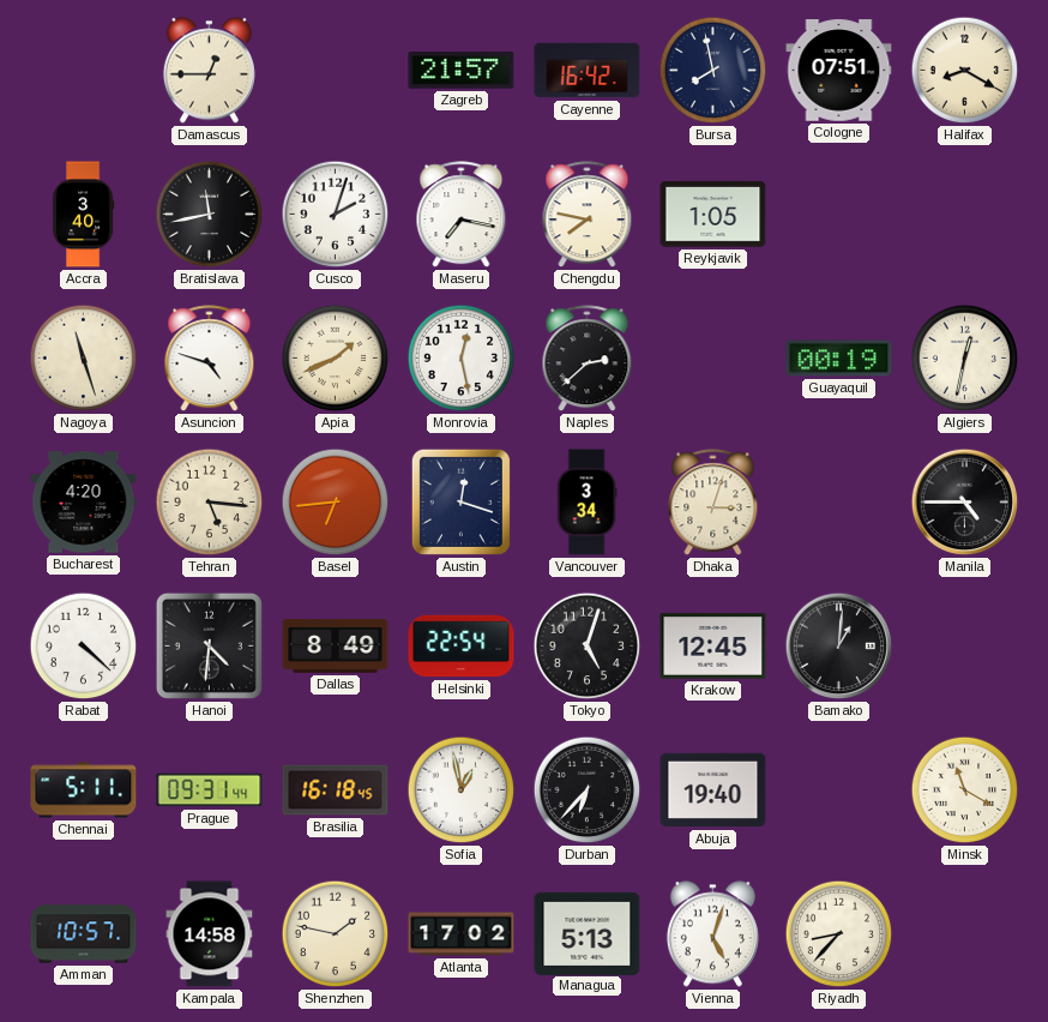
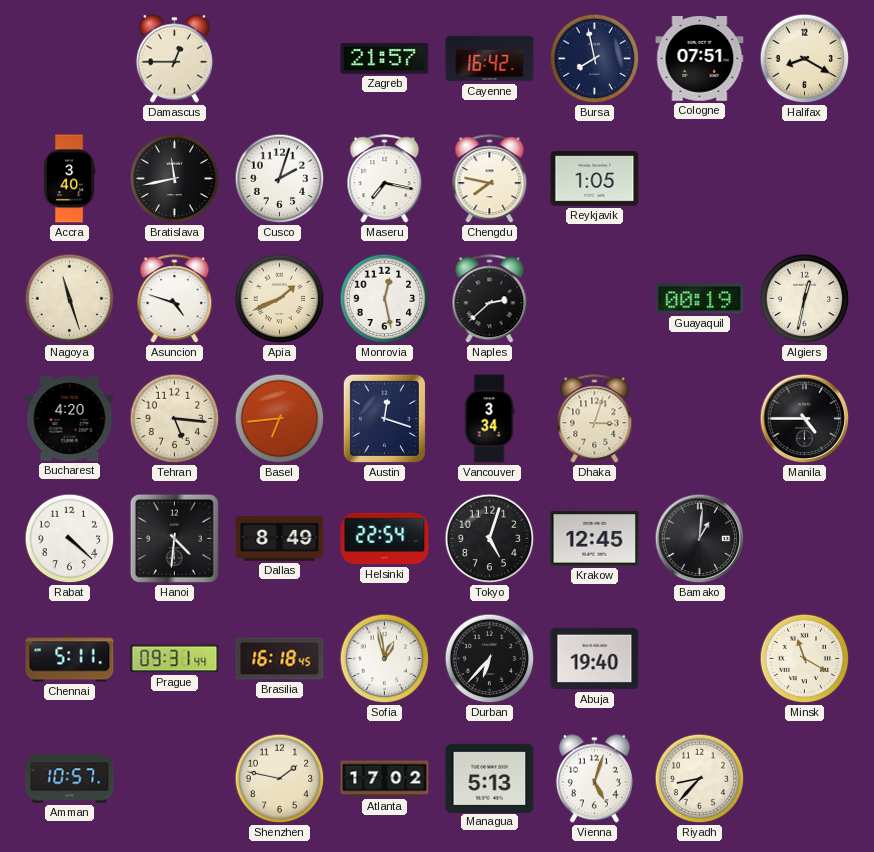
Kampala: 14:58 -> none
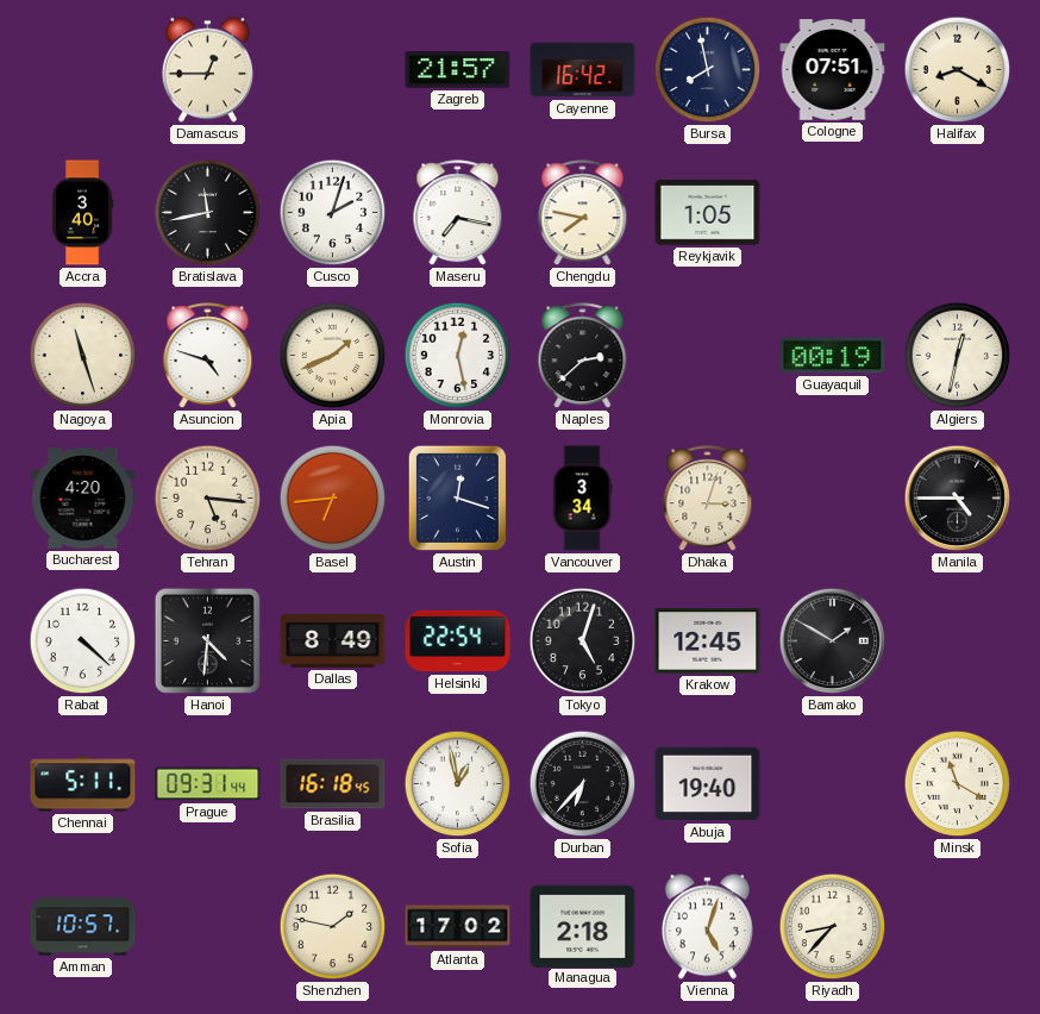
Bamako: 1:01 -> 1:50
Managua: 5:13 -> 2:18
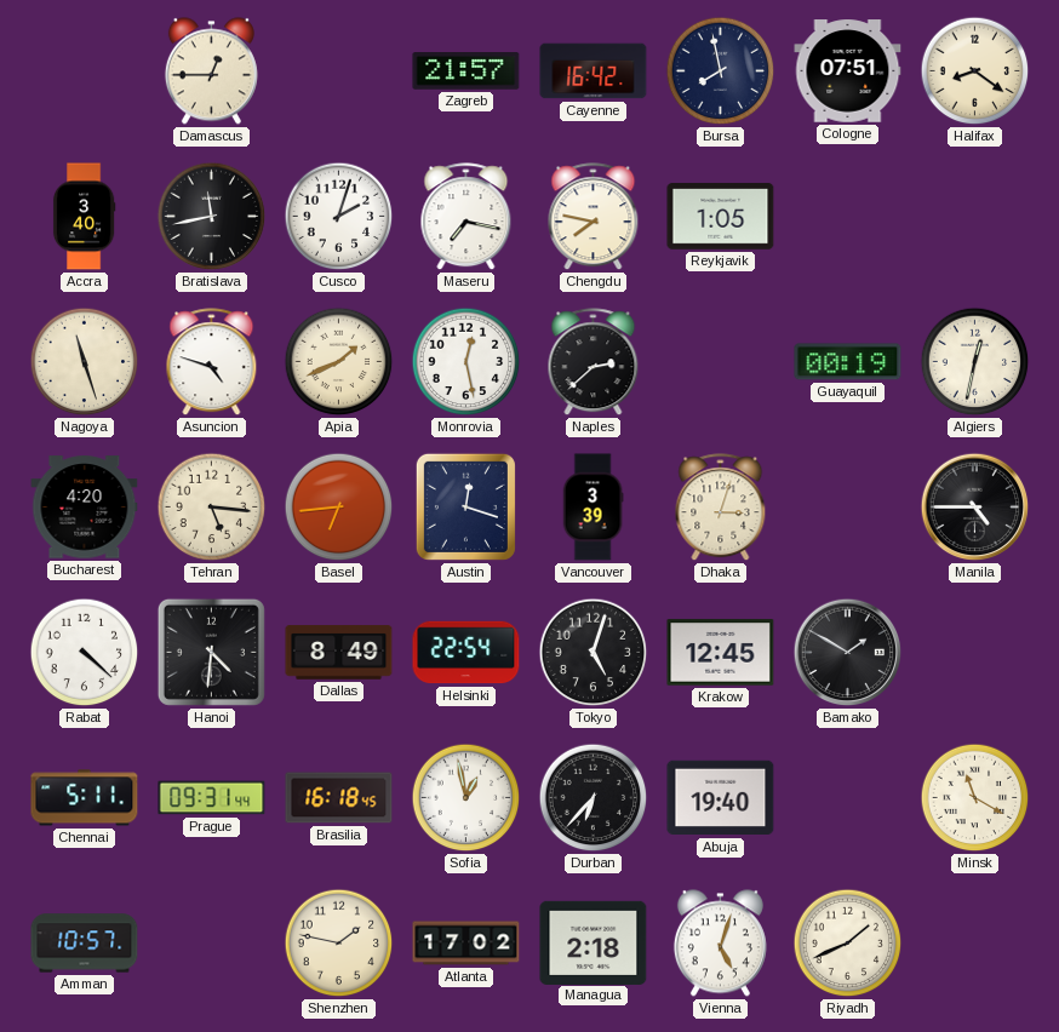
Halifax: 8:20 -> 8:21
Vancouver: 3:34 -> 3:39
Riyadh: 8:37 -> 1:41
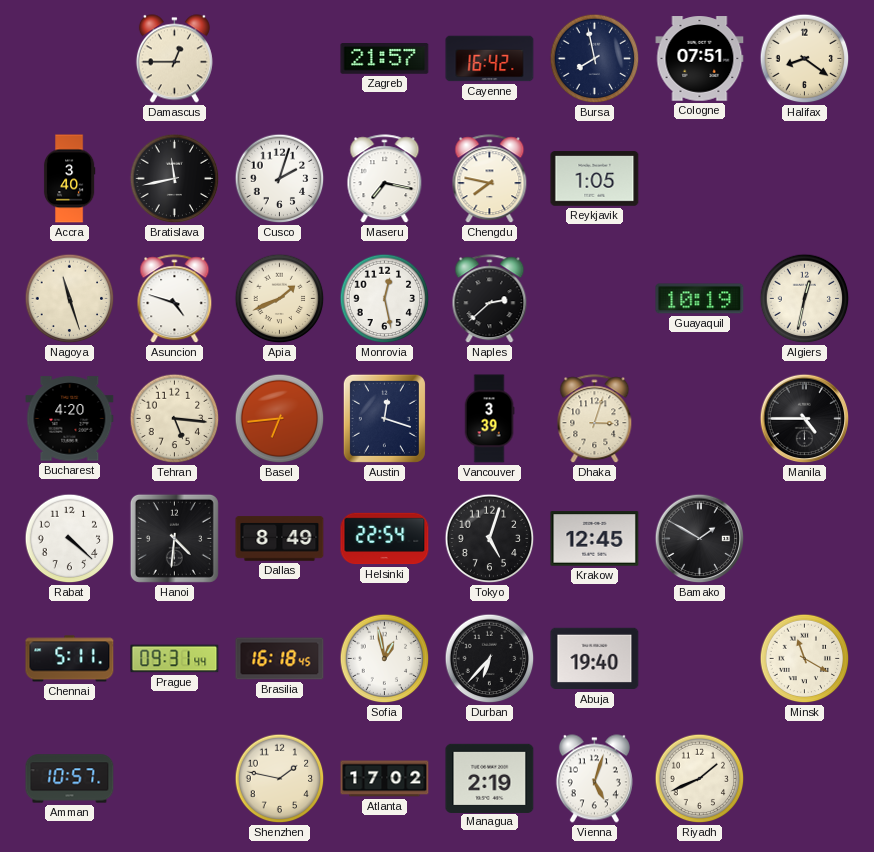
Guayaquil: 00:19 -> 10:19
Managua: 2:18 -> 2:19
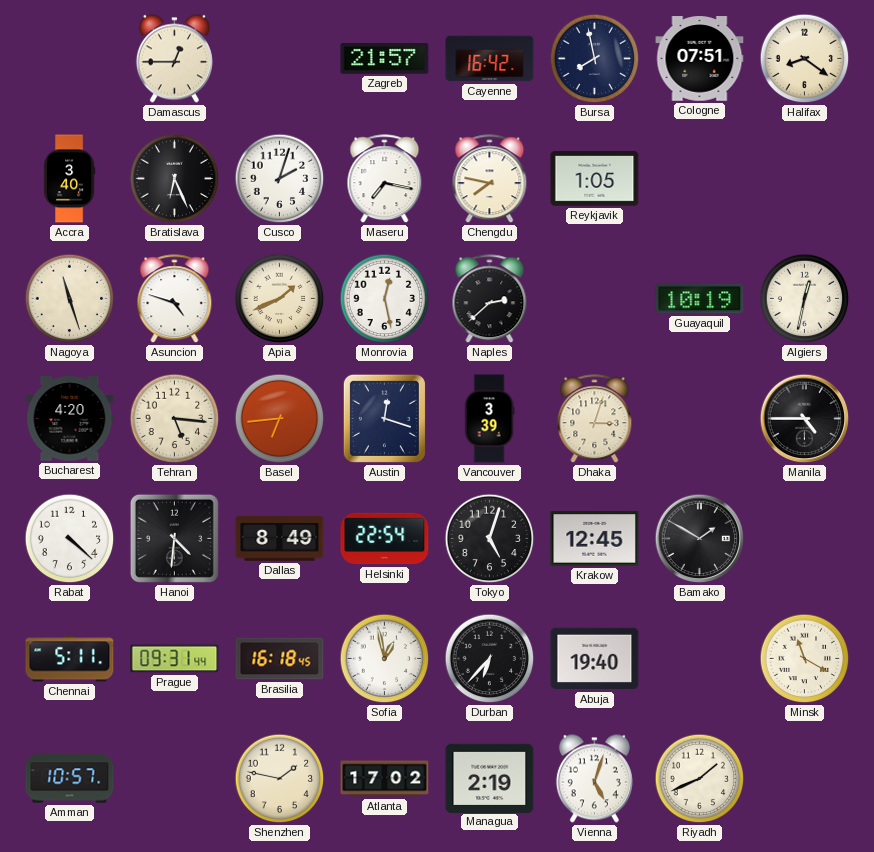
Bratislava: 11:43 -> 6:26
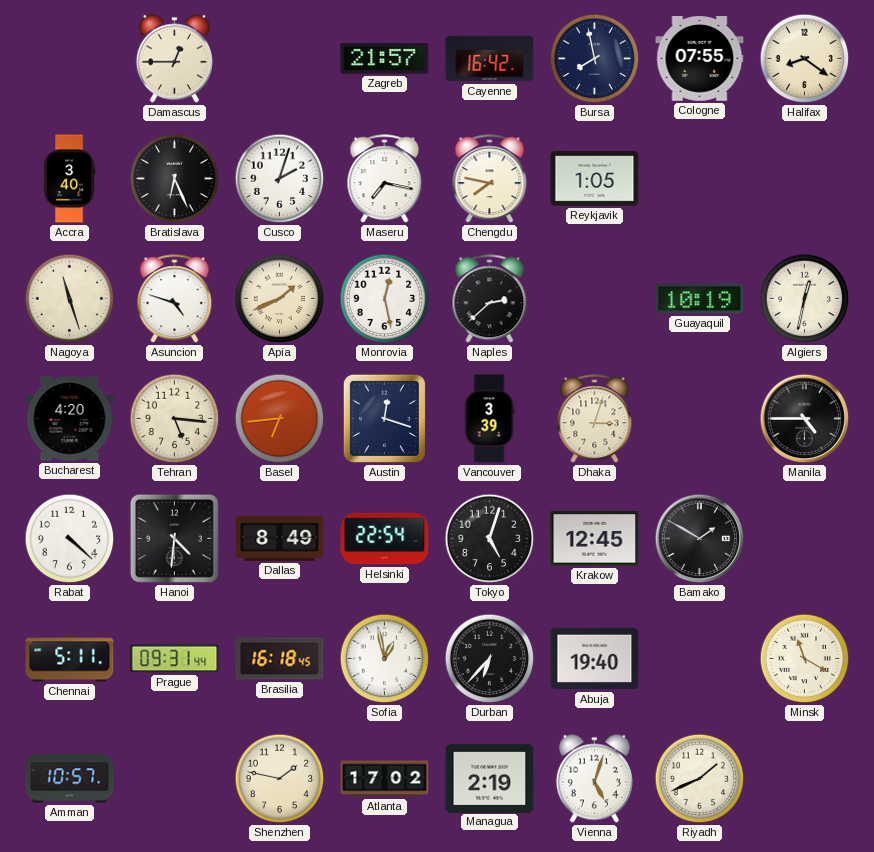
Cologne: 07:51 -> 07:55
